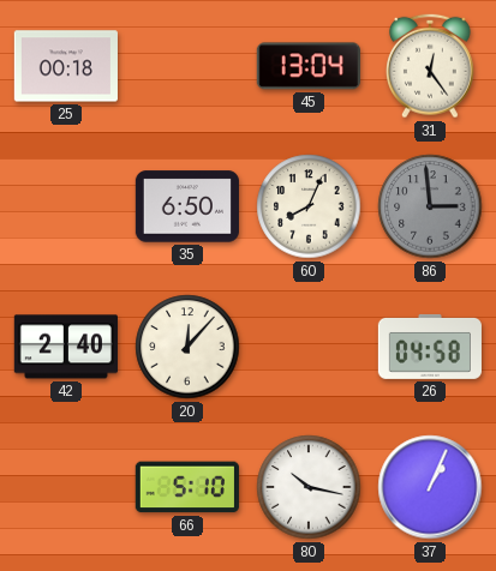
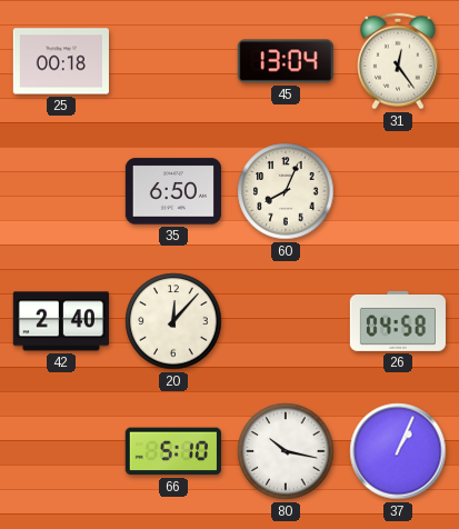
86: 2:59 -> none
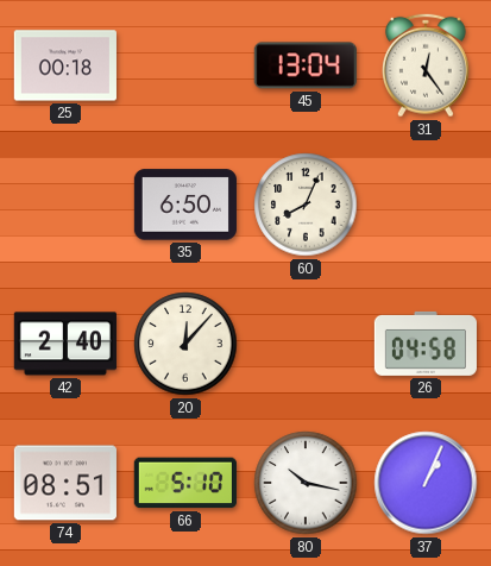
74: none -> 08:51
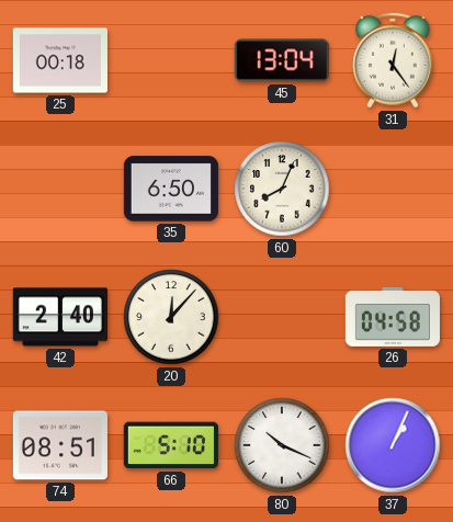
80: 10:17 -> 10:19
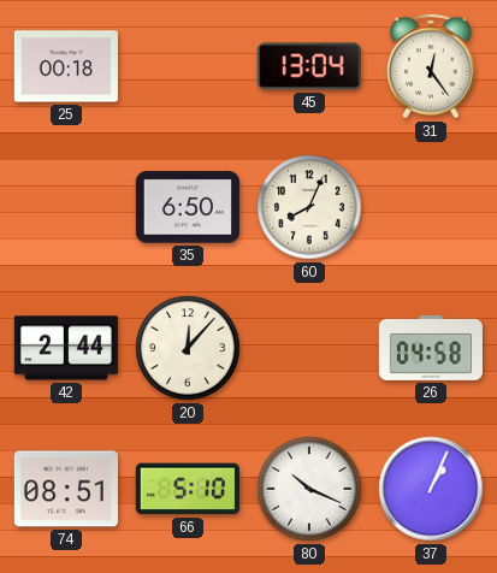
42: 2:40 -> 2:44
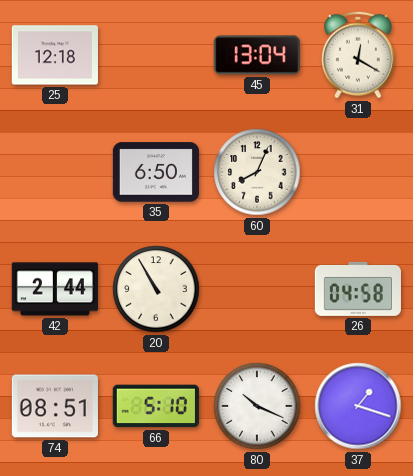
25: 00:18 -> 12:18
31: 12:24 -> 12:20
20: 12:07 -> 10:55
37: 1:04 -> 1:18
